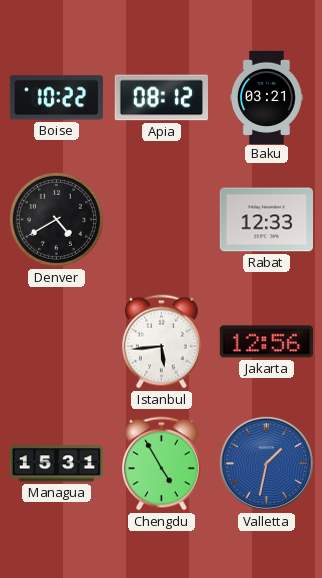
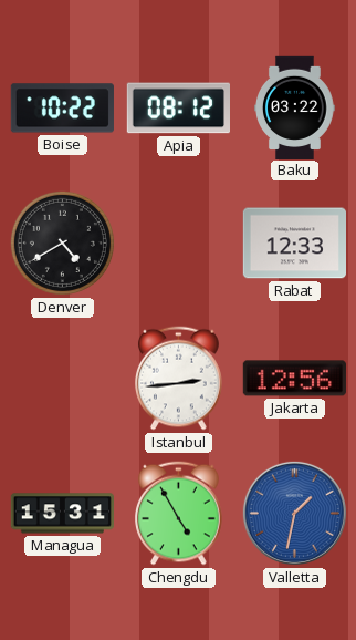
Baku: 03:21 -> 03:22
Istanbul: 5:44 -> 2:44
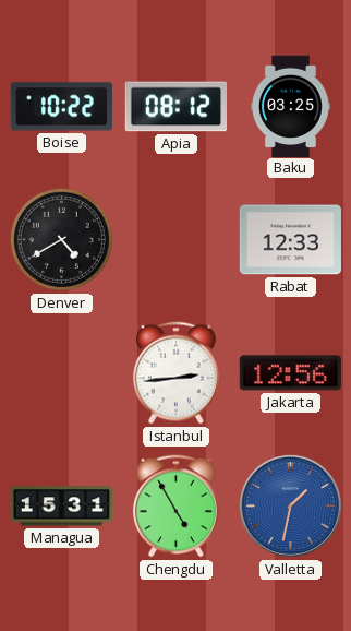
Baku: 03:22 -> 03:25
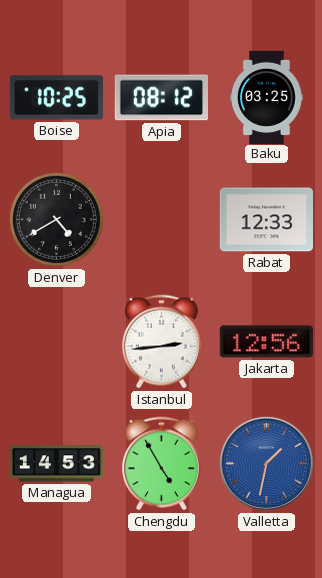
Boise: 10:22 -> 10:25
Managua: 15:31 -> 14:53
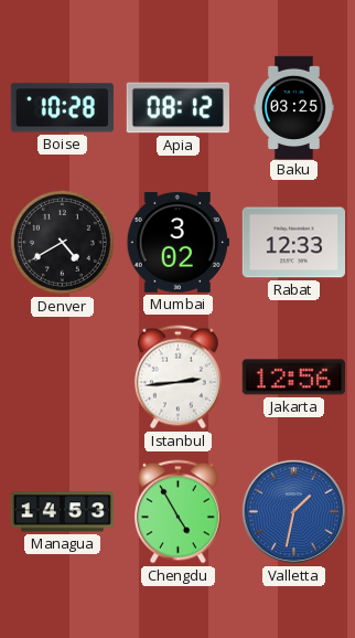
Boise: 10:25 -> 10:28
Mumbai: none -> 3:02
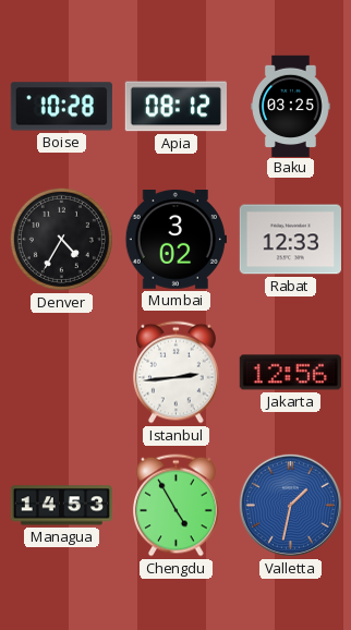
Denver: 4:40 -> 4:35
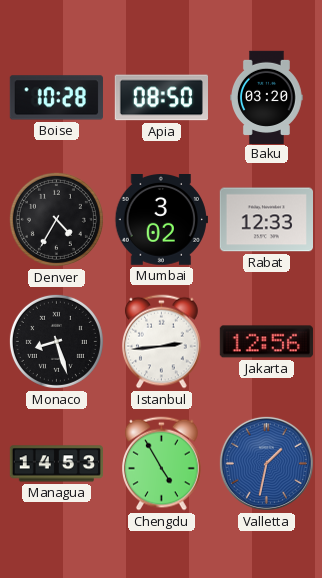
Apia: 08:12 -> 08:50
Baku: 03:25 -> 03:20
Monaco: none -> 8:27
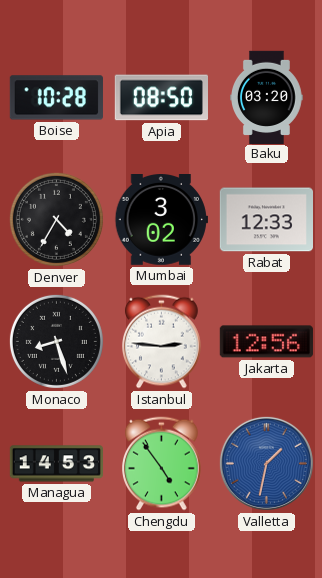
Istanbul: 2:44 -> 2:46
Chengdu: 4:55 -> 4:54
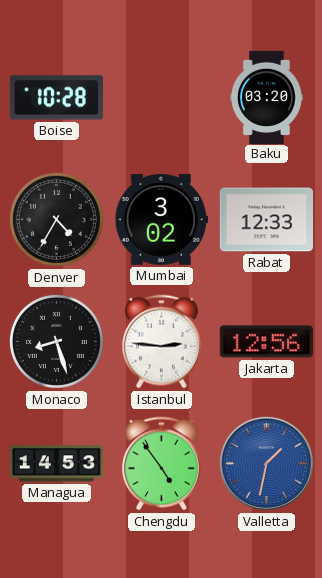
Apia: 08:50 -> none
